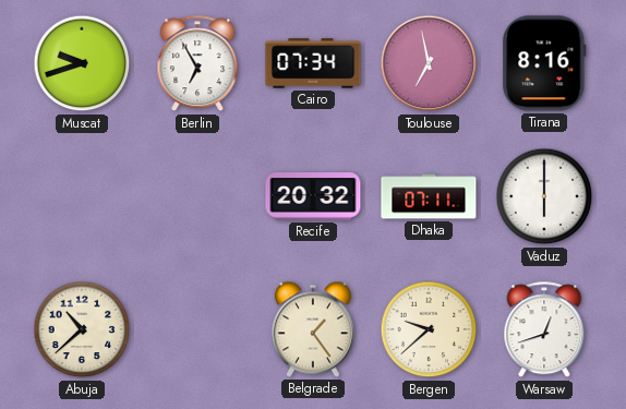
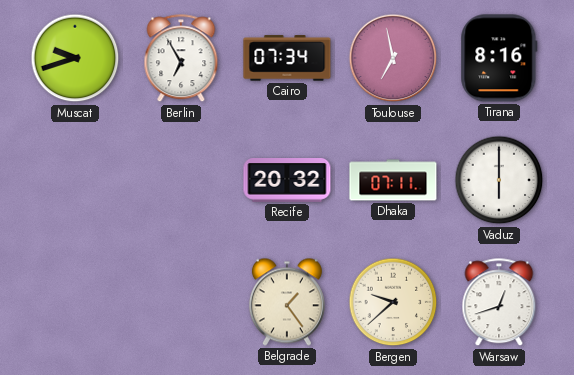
Abuja: 10:38 -> none
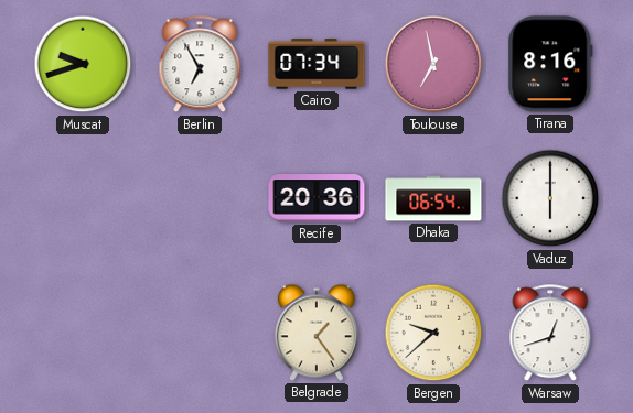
Recife: 20:32 -> 20:36
Dhaka: 07:11 -> 06:54
